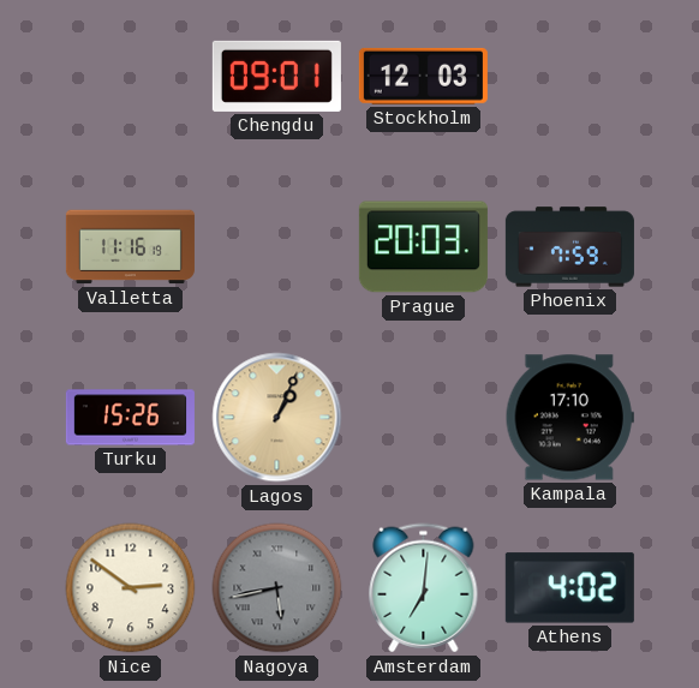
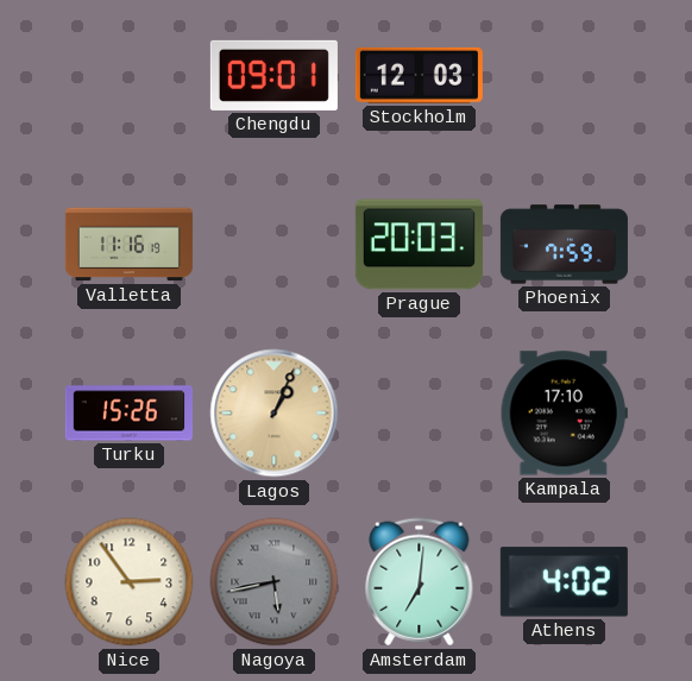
Nice: 2:51 -> 2:54
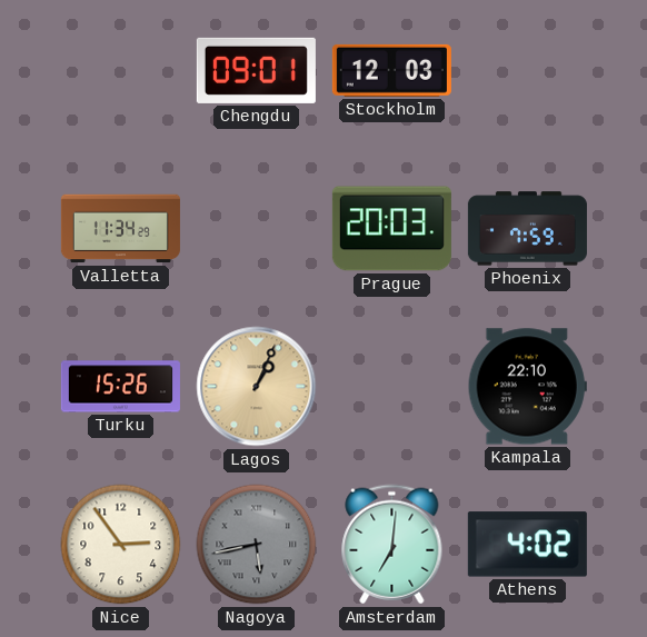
Valletta: 11:16 -> 11:34
Kampala: 17:10 -> 22:10
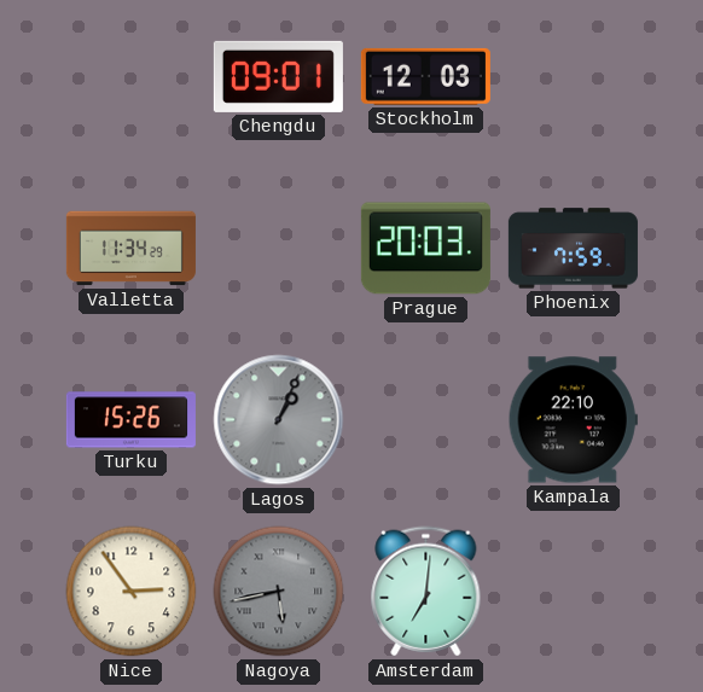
Lagos dial: champagne -> grey
Athens: 4:02 -> none
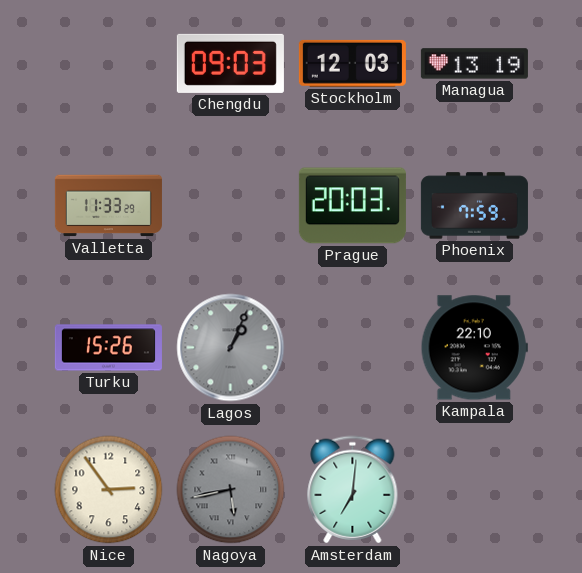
Chengdu: 09:01 -> 09:03
Managua: none -> 13:19
Valletta: 11:34 -> 11:33
